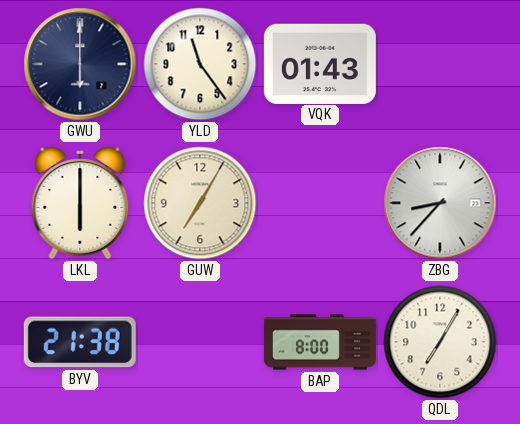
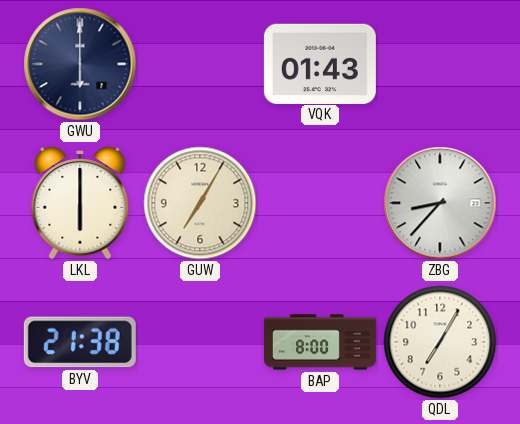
YLD: 11:24 -> none
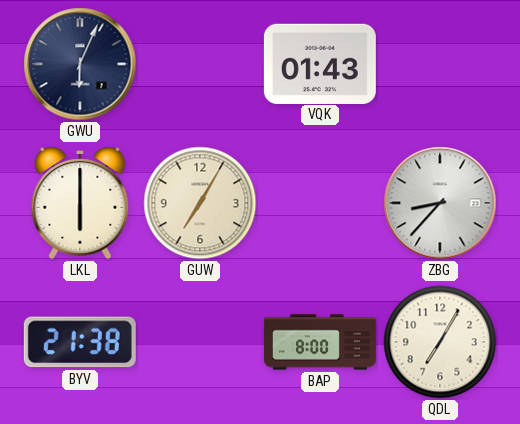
GWU: 6:00 -> 6:04
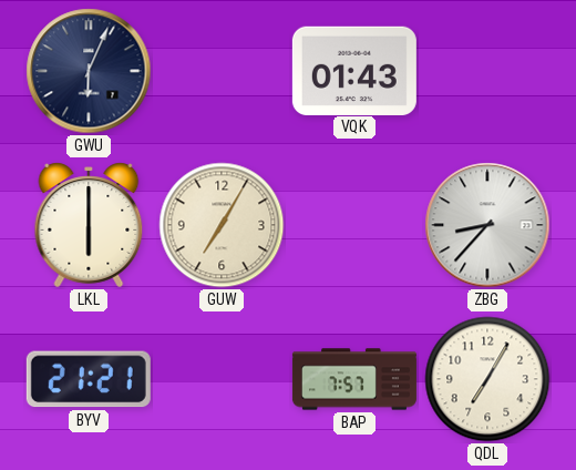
BYV: 21:38 -> 21:21
BAP: 8:00 -> 7:57
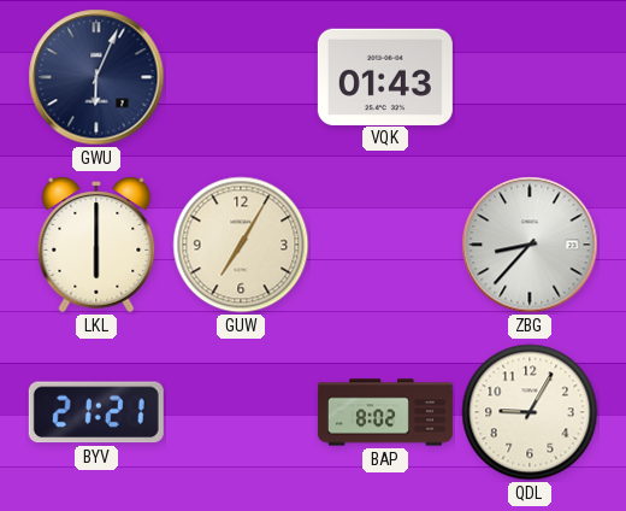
BAP: 7:57 -> 8:02
QDL: 7:05 -> 9:05
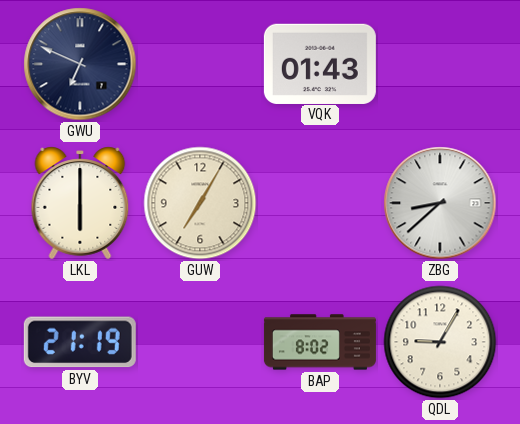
GWU: 6:04 -> 6:49
ZBG: 8:37 -> 8:38
BYV: 21:21 -> 21:19
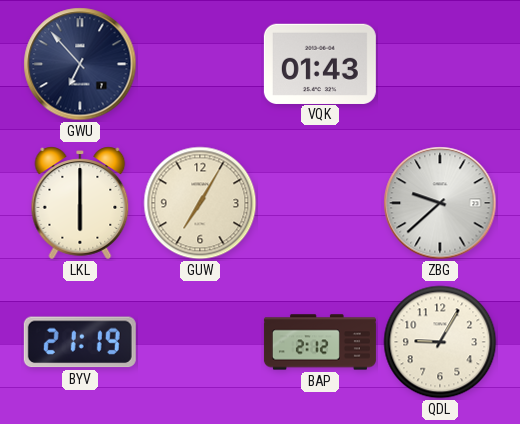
GWU: 6:49 -> 6:53
ZBG: 8:38 -> 9:38
BAP: 8:02 -> 2:12
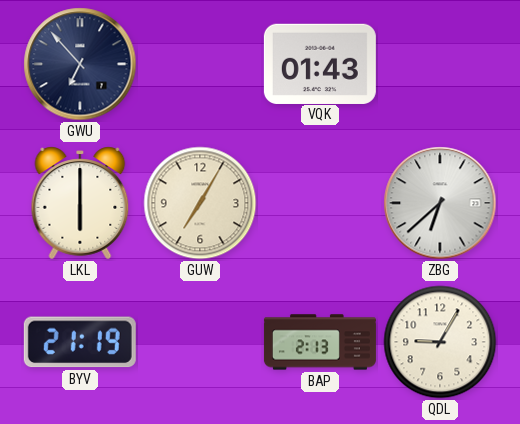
ZBG: 9:38 -> 6:38
BAP: 2:12 -> 2:13
